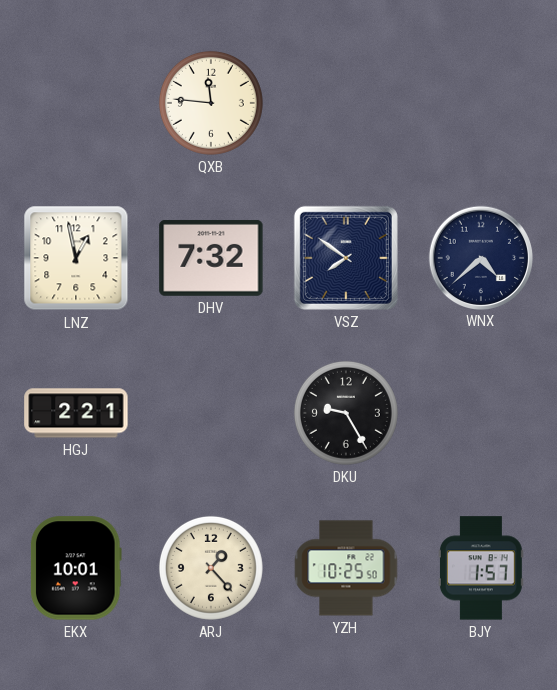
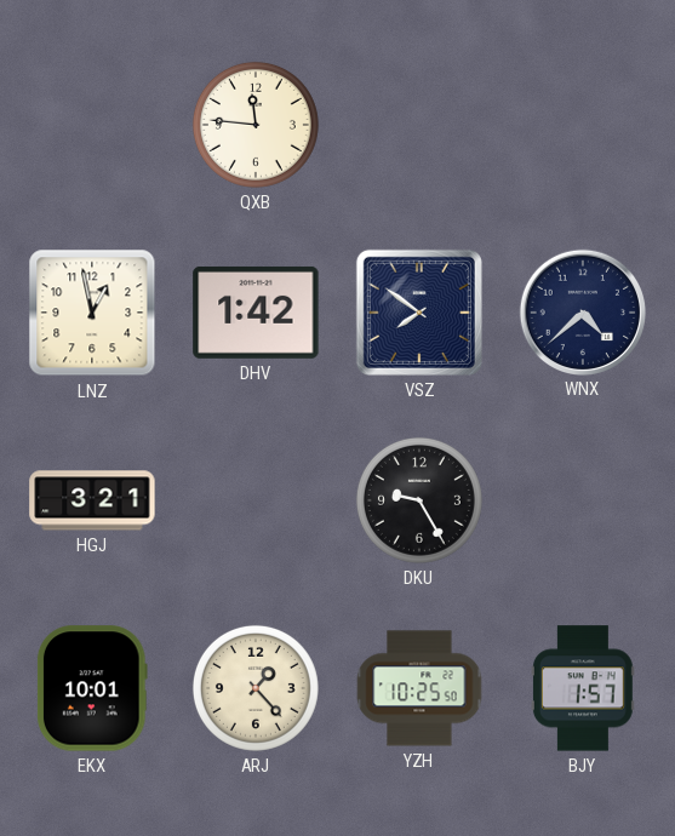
DHV: 7:32 -> 1:42
HGJ: 2:21 -> 3:21
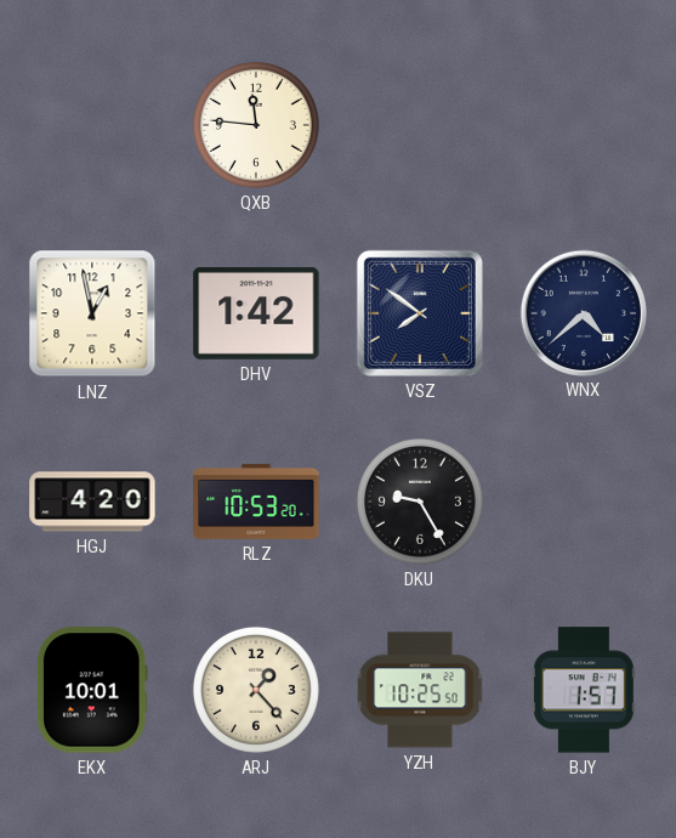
HGJ: 3:21 -> 4:20
RLZ: none -> 10:53
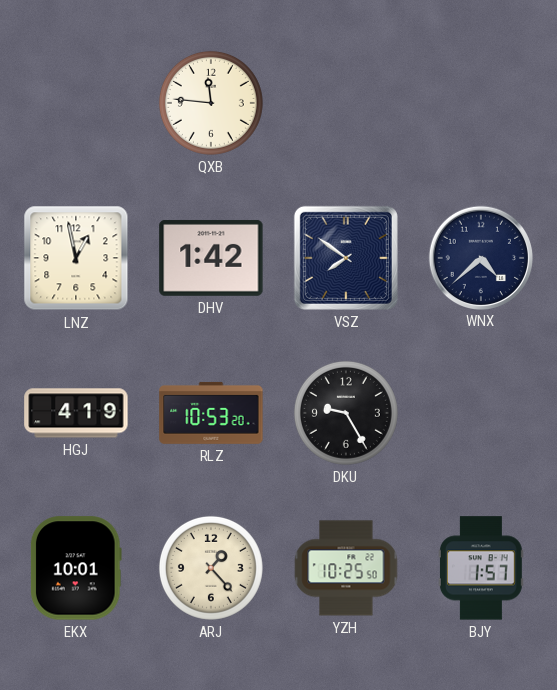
HGJ: 4:20 -> 4:19
